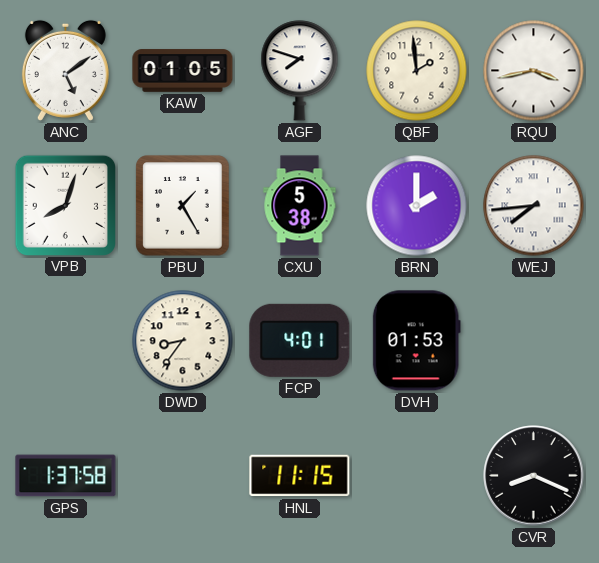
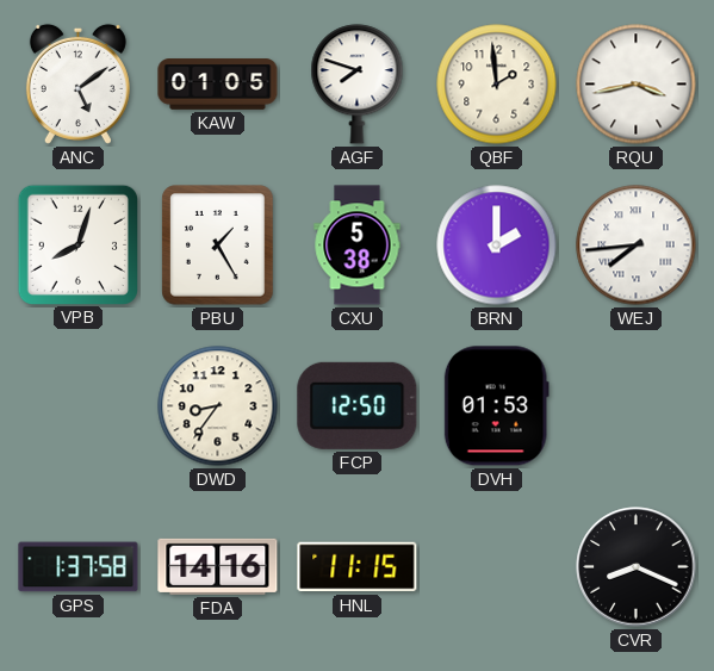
FCP: 4:01 -> 12:50
FDA: none -> 14:16
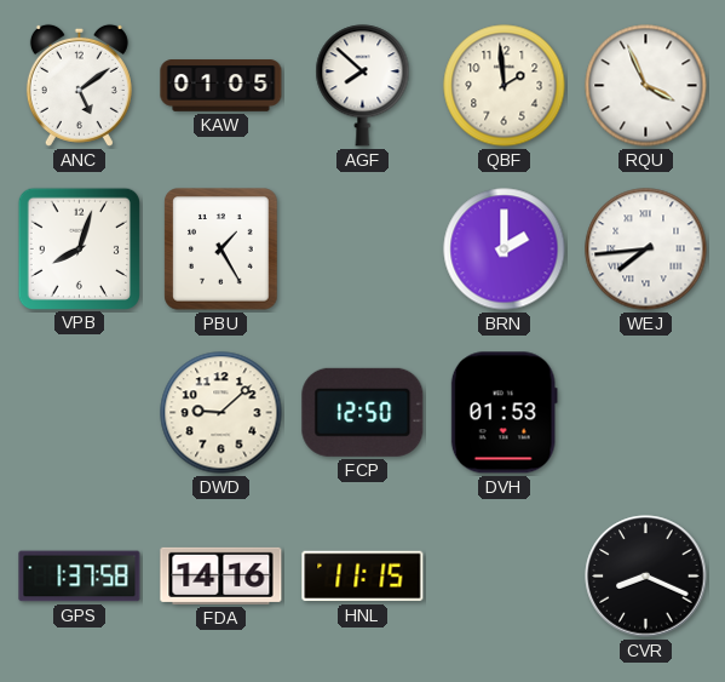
AGF: 7:48 -> 7:52
RQU: 3:43 -> 3:56
CXU: 5:38 -> none
DWD: 8:36 -> 9:08
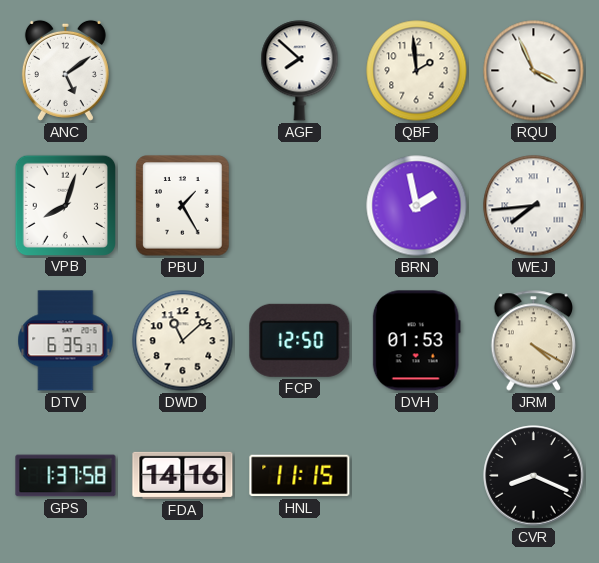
KAW: 01:05 -> none
BRN: 2:00 -> 1:58
DTV: none -> 6:35
DWD: 9:08 -> 11:08
JRM: none -> 4:20
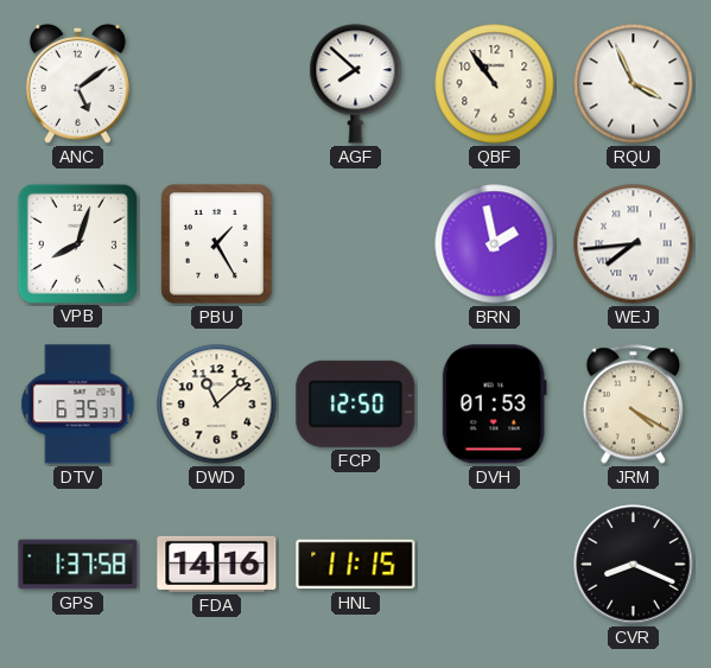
QBF: 1:59 -> 10:54
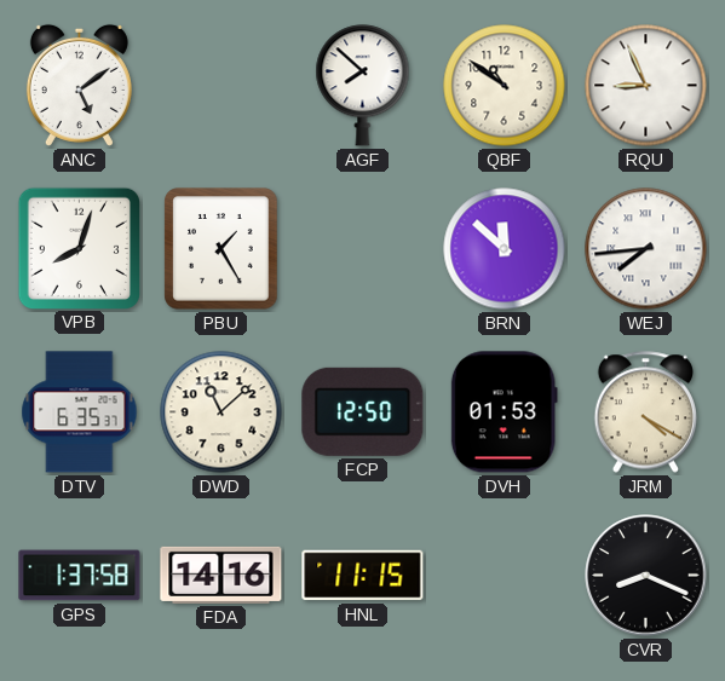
QBF: 10:54 -> 10:51
RQU: 3:56 -> 8:56
BRN: 1:58 -> 11:52
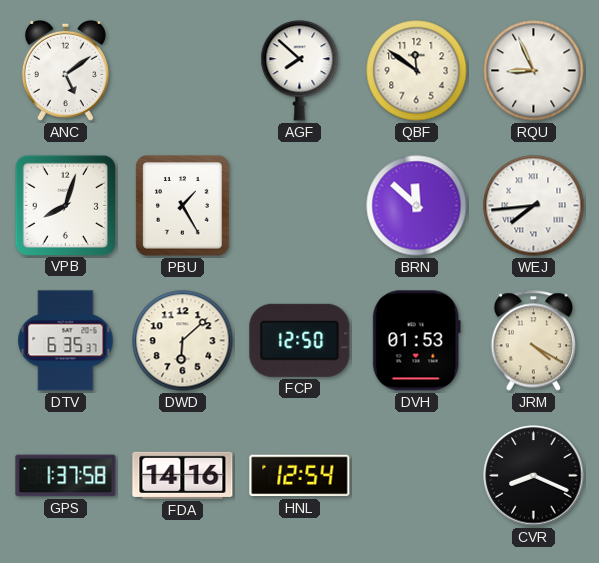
QBF: 10:51 -> 11:51
DWD: 11:08 -> 6:08
HNL: 11:15 -> 12:54
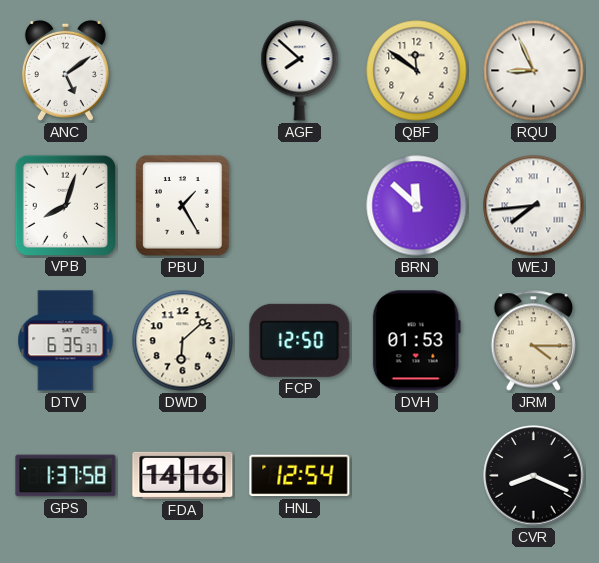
JRM: 4:20 -> 4:15
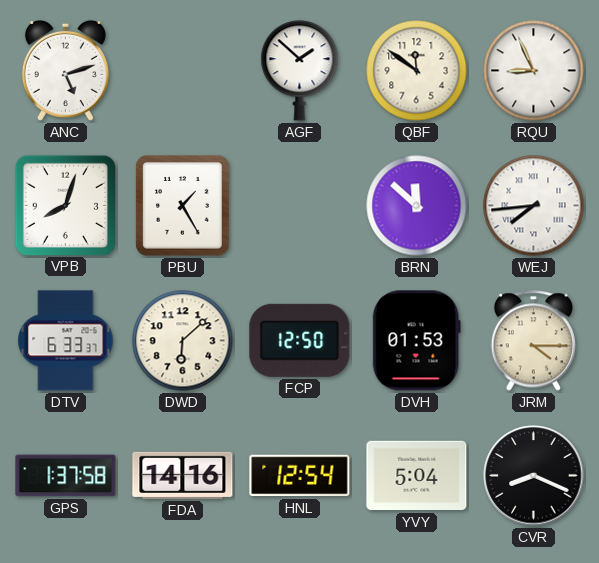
ANC: 5:09 -> 5:12
AGF: 7:52 -> 1:52
DTV: 6:35 -> 6:33
YVY: none -> 5:04
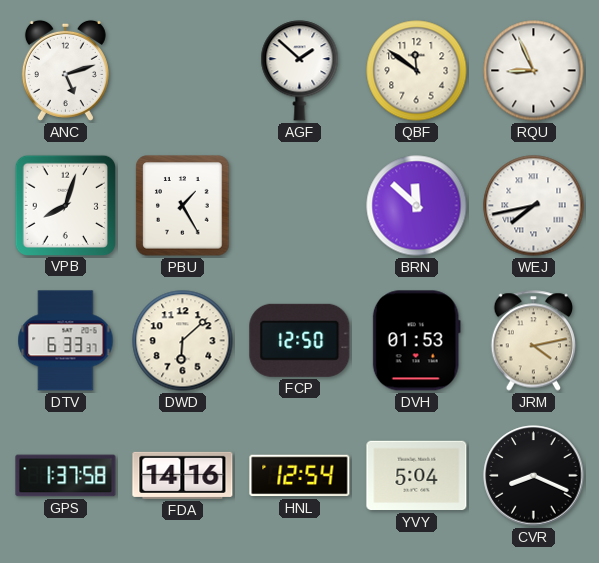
WEJ: 7:44 -> 7:43
JRM: 4:15 -> 4:13
